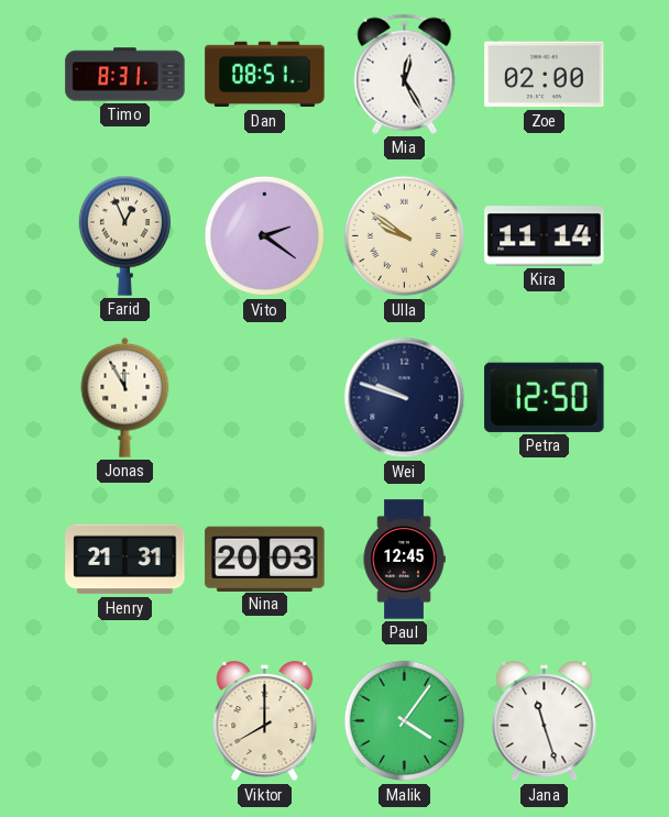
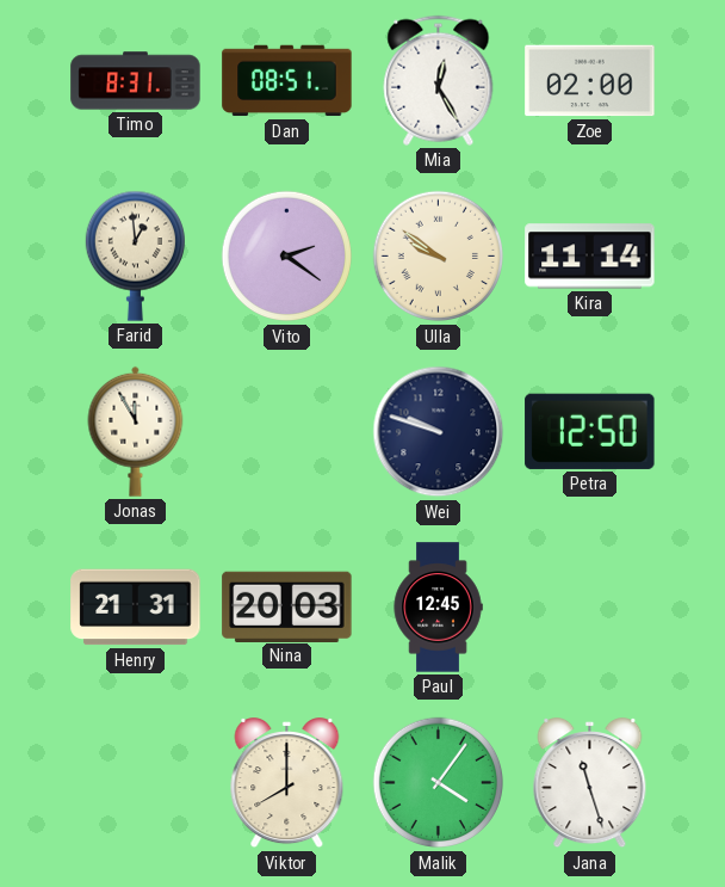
Farid: 12:56 -> 12:59
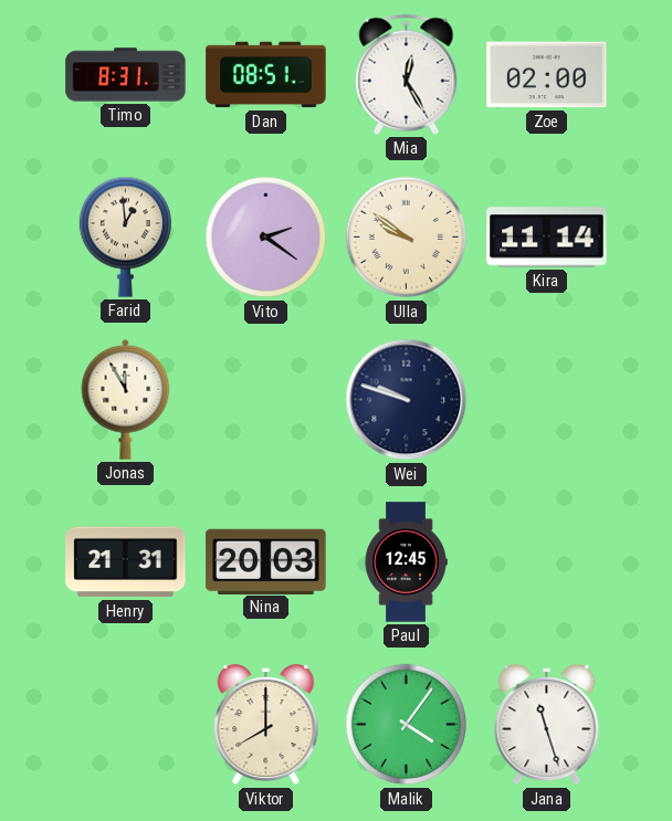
Petra: 12:50 -> none
